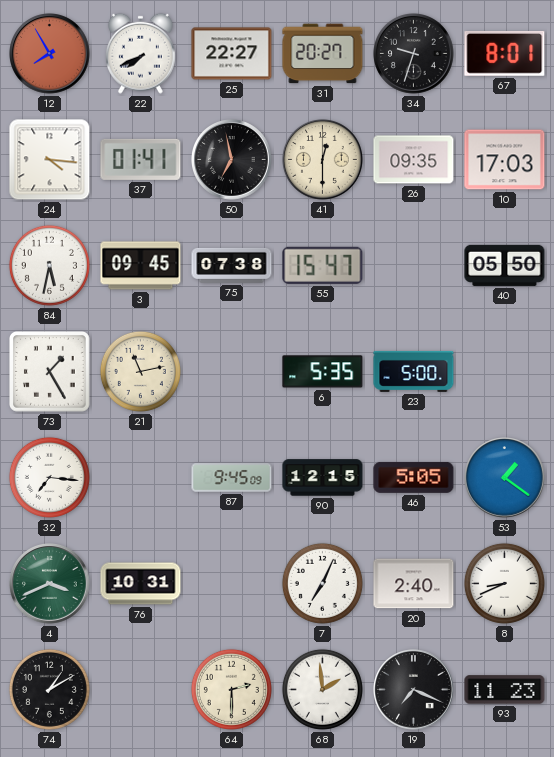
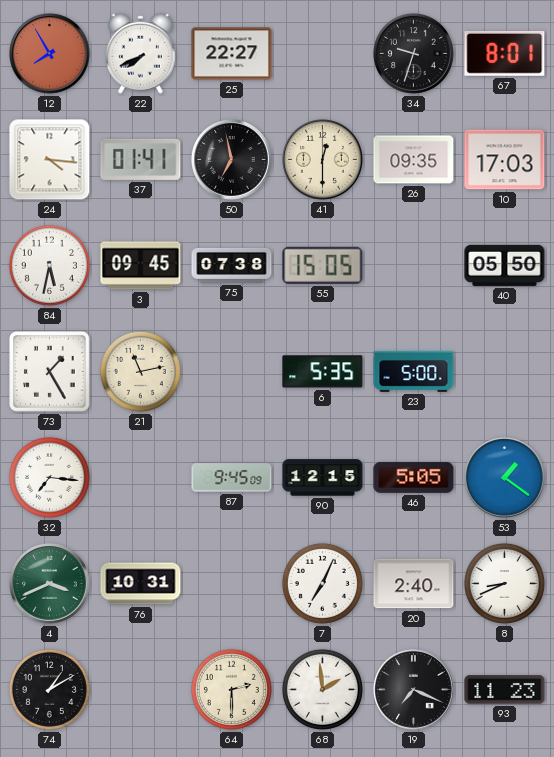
31: 20:27 -> none
55: 15:47 -> 15:05
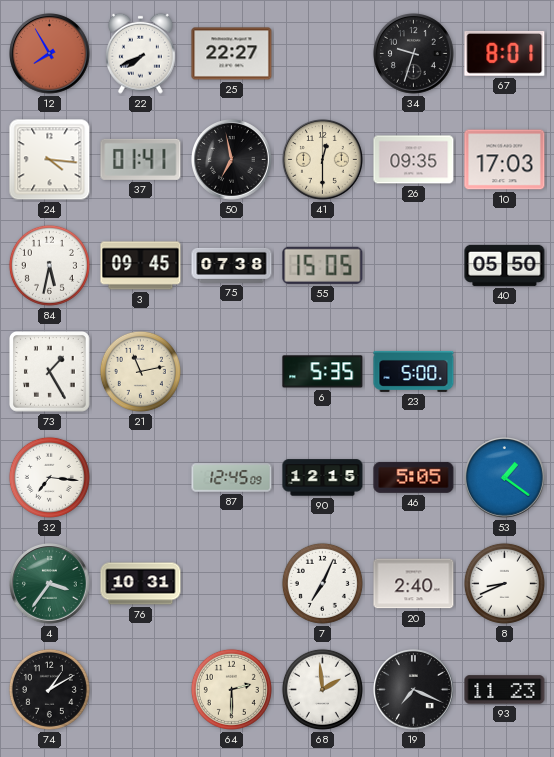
87: 9:45 -> 12:45
4: 3:41 -> 3:36
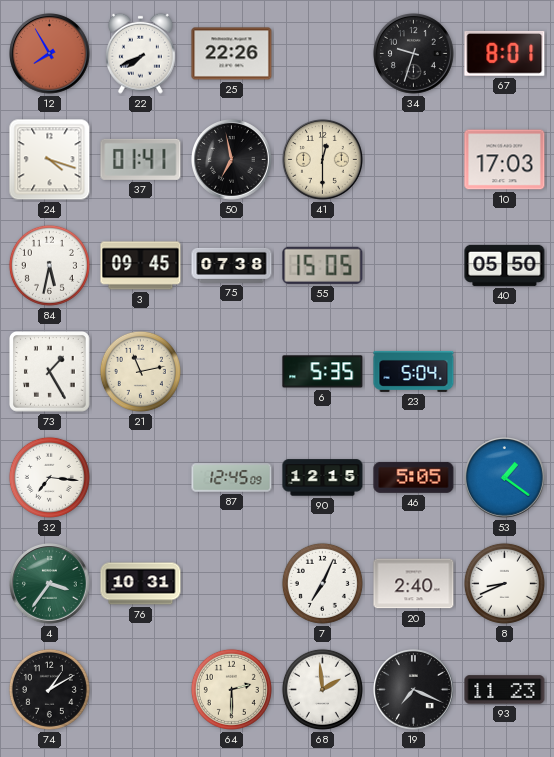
25: 22:27 -> 22:26
24: 4:16 -> 4:18
26: 09:35 -> none
23: 5:00 -> 5:04
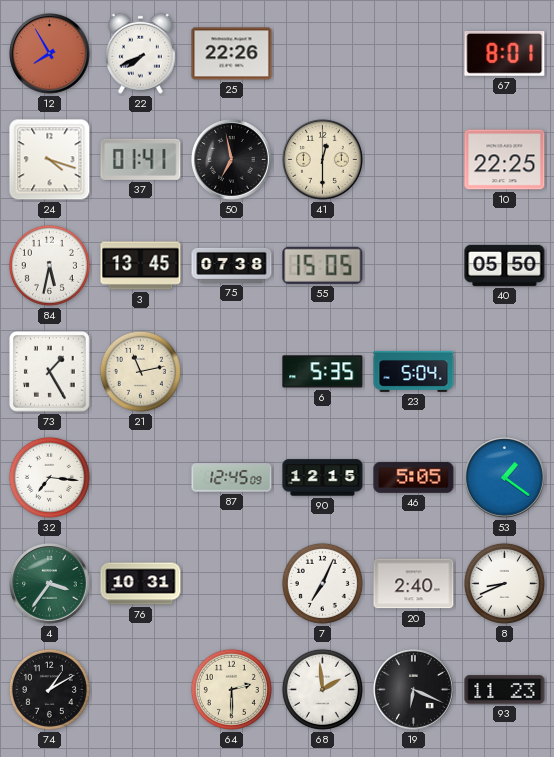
34: 9:33 -> none
10: 17:03 -> 22:25
3: 09:45 -> 13:45
19: 7:19 -> 6:19
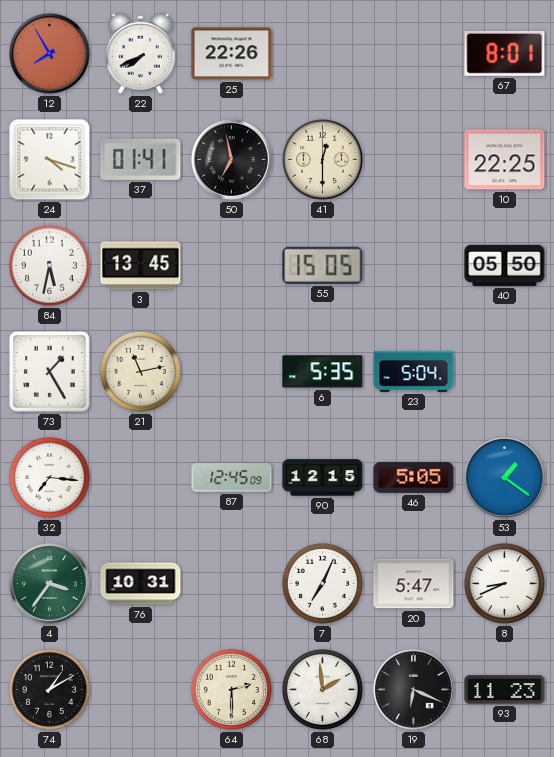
75: 07:38 -> none
20: 2:40 -> 5:47
